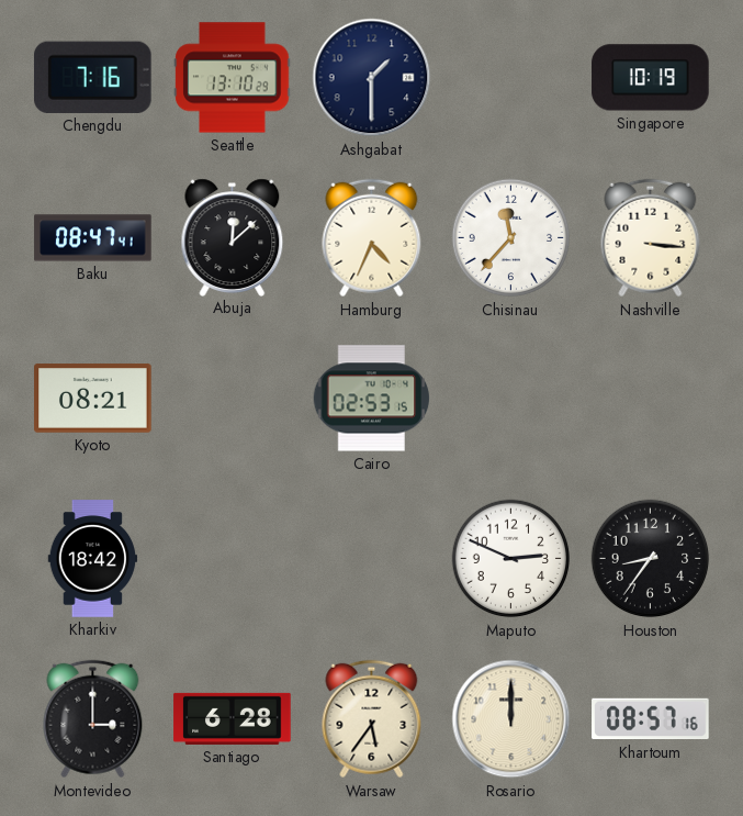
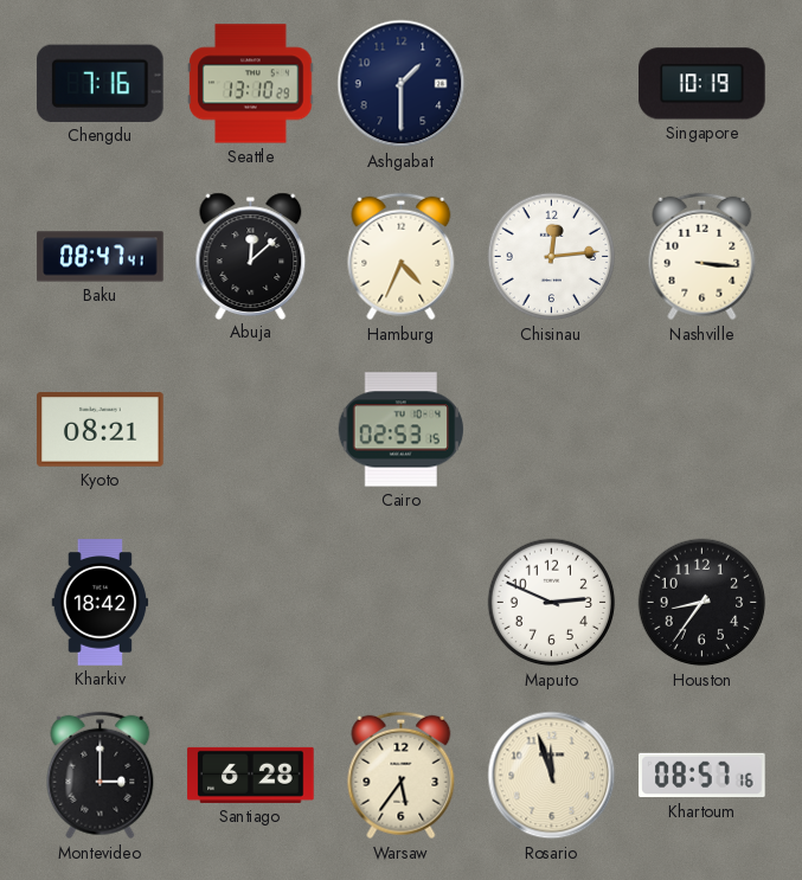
Chisinau: 11:37 -> 12:14
Rosario: 12:00 -> 11:57
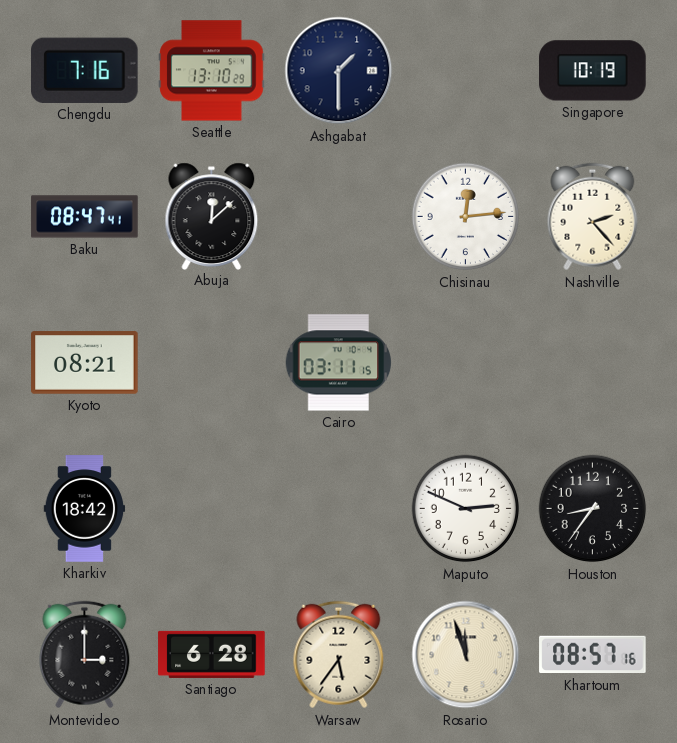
Hamburg: 4:34 -> none
Nashville: 3:16 -> 2:23
Cairo: 02:53 -> 03:11
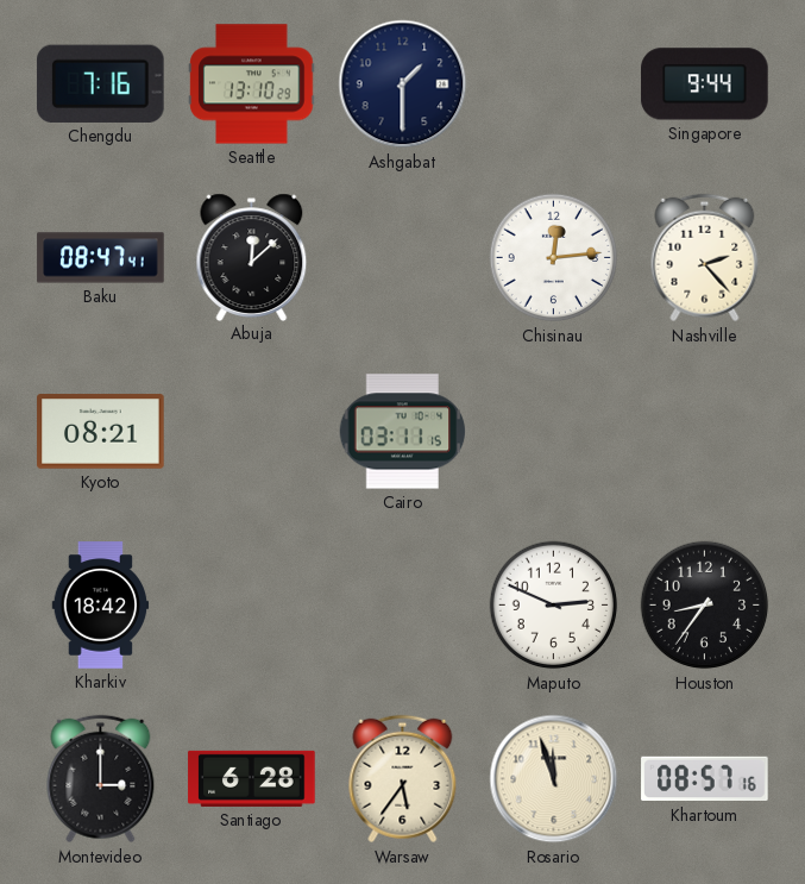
Singapore: 10:19 -> 9:44
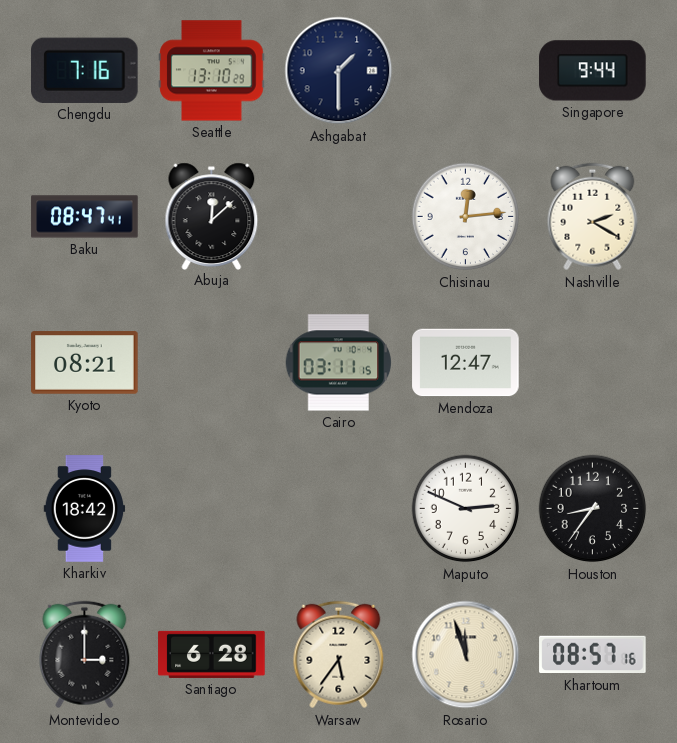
Nashville: 2:23 -> 2:20
Mendoza: none -> 12:47
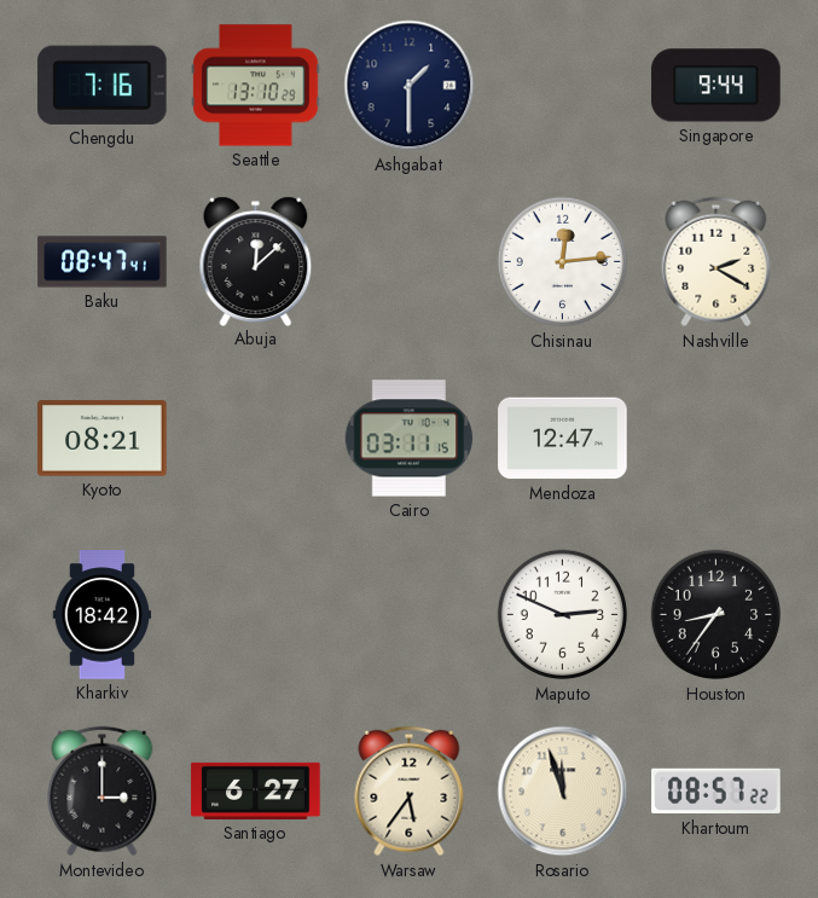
Santiago: 6:28 -> 6:27
Khartoum: 08:57:16 -> 08:57:22
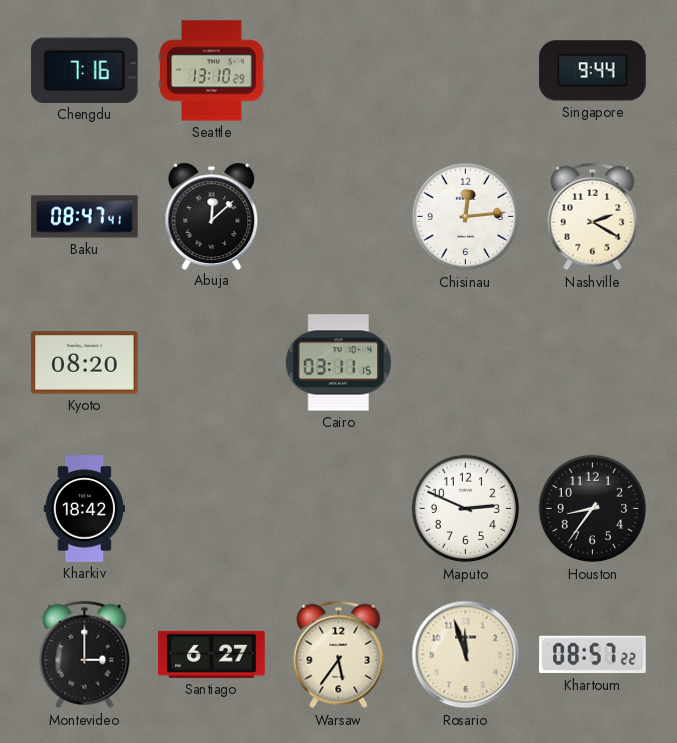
Ashgabat: 1:30 -> none
Kyoto: 08:21 -> 08:20
Mendoza: 12:47 -> none
